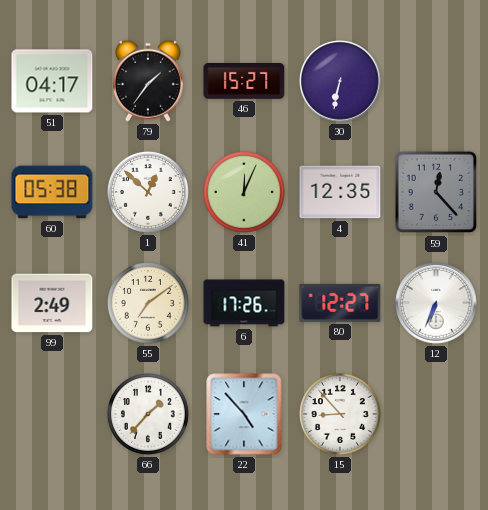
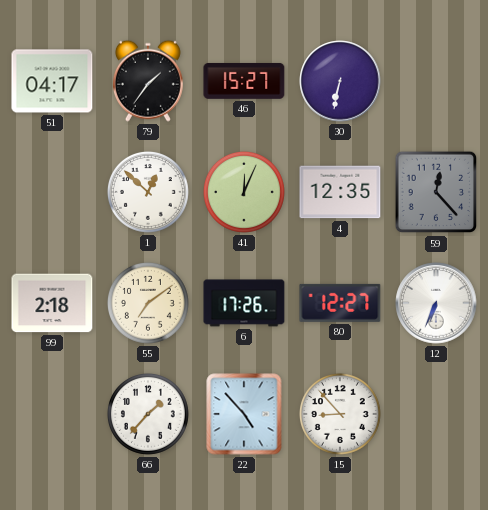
60: 05:38 -> none
99: 2:49 -> 2:18
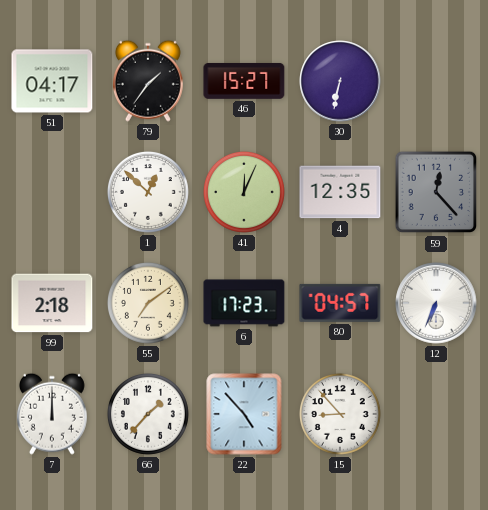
6: 17:26 -> 17:23
80: 12:27 -> 04:57
7: none -> 12:00
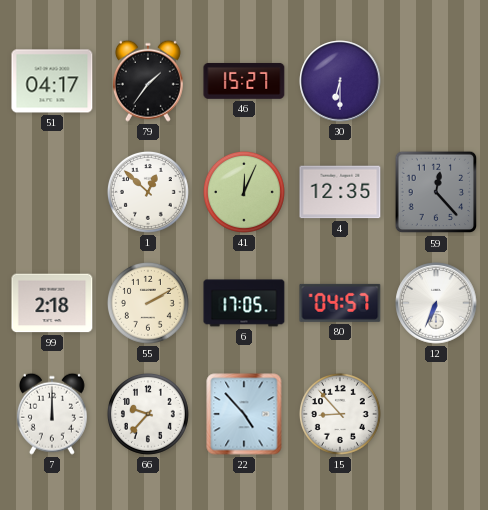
30: 6:32 -> 6:30
55: 7:09 -> 2:10
6: 17:23 -> 17:05
66: 1:37 -> 9:37
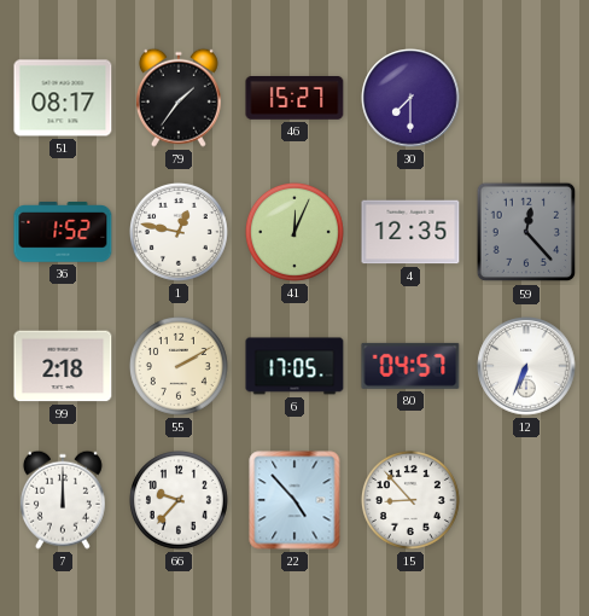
51: 04:17 -> 08:17
30: 6:30 -> 7:30
36: none -> 1:52
1: 12:52 -> 12:47
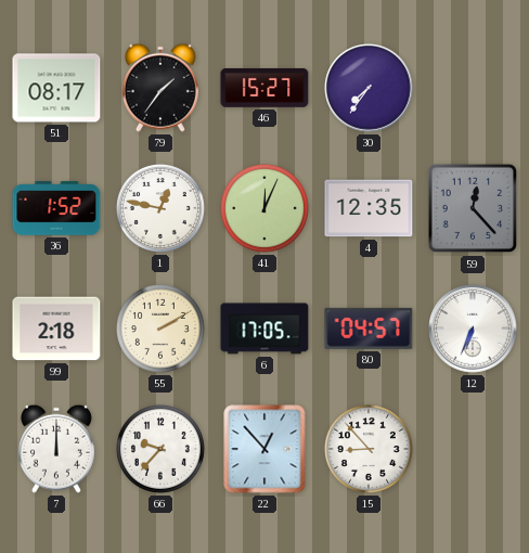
30: 7:30 -> 7:36
22: 4:53 -> 12:53
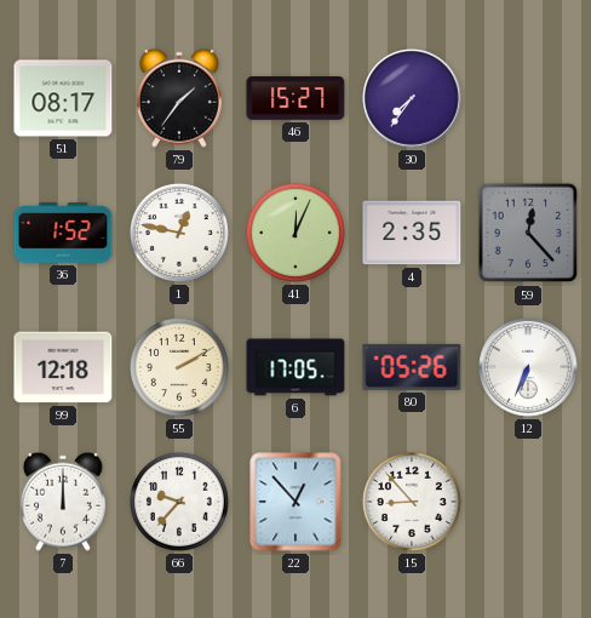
4: 12:35 -> 2:35
99: 2:18 -> 12:18
80: 04:57 -> 05:26
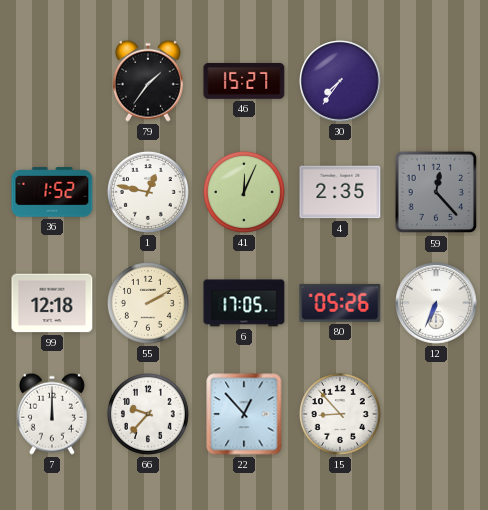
51: 08:17 -> none
